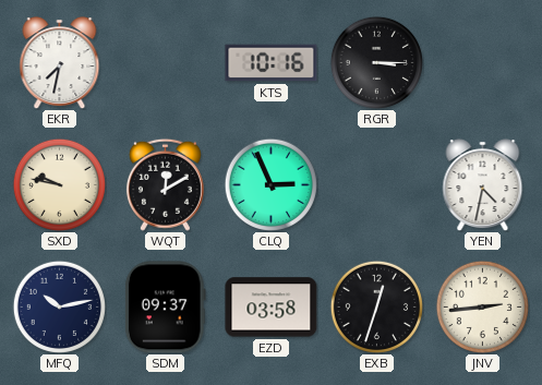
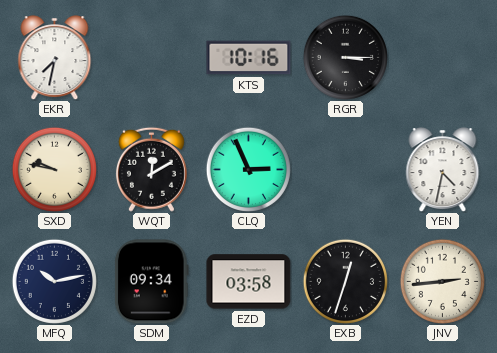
SDM: 09:37 -> 09:34
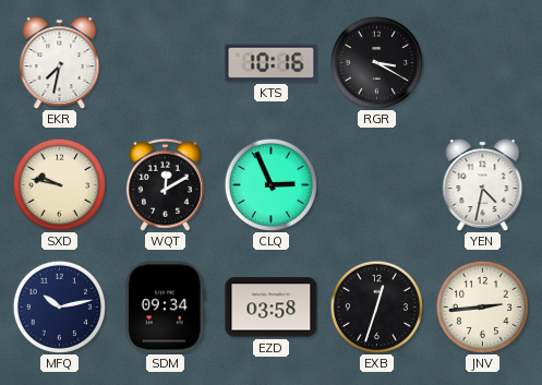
RGR: 3:15 -> 3:20
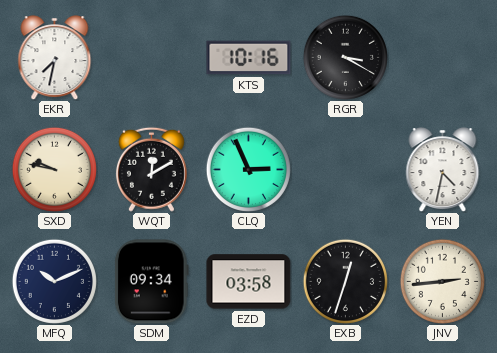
MFQ: 10:13 -> 10:11
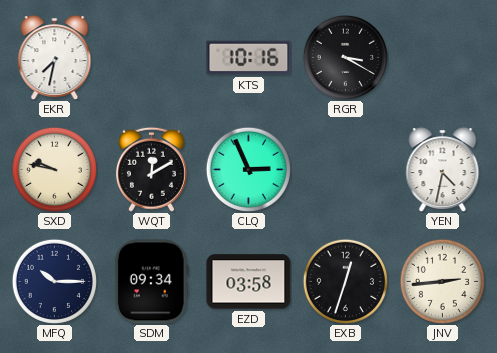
MFQ: 10:11 -> 10:15
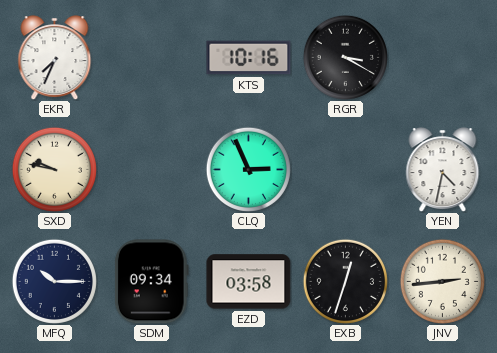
EKR: 7:32 -> 7:34
WQT: 12:10 -> none
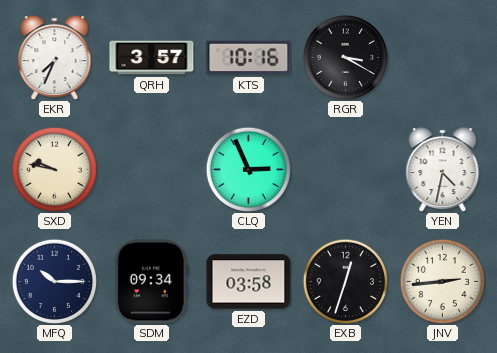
QRH: none -> 3:57
